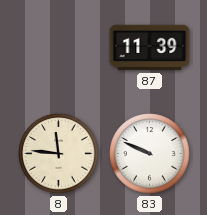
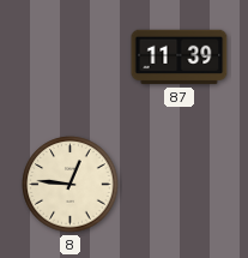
8: 11:46 -> 12:46
83: 9:49 -> none
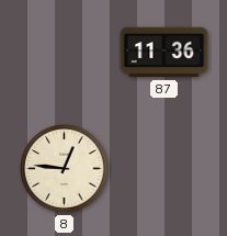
87: 11:39 -> 11:36
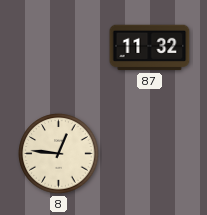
87: 11:36 -> 11:32
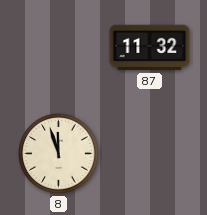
8: 12:46 -> 11:57
